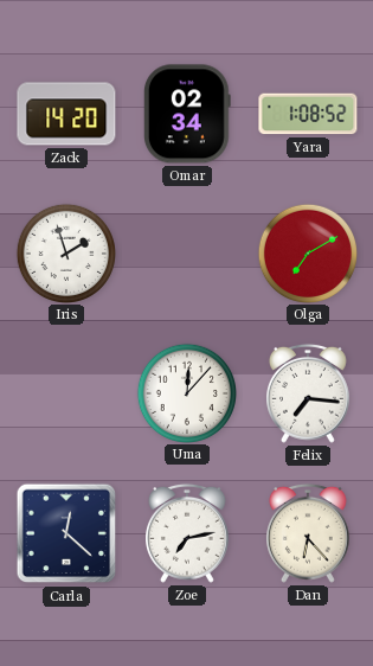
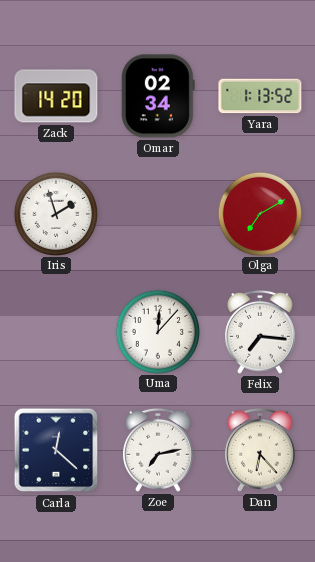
Yara: 1:08 -> 1:13
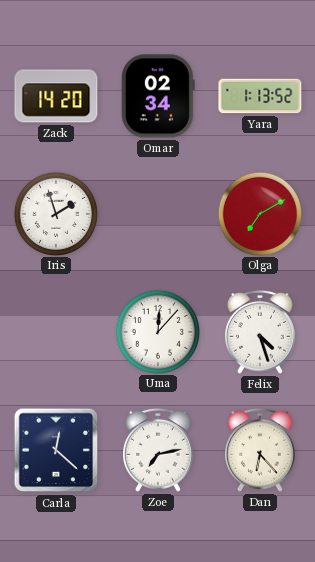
Felix: 7:16 -> 4:27
